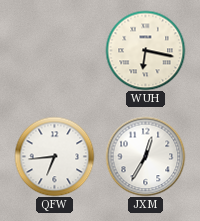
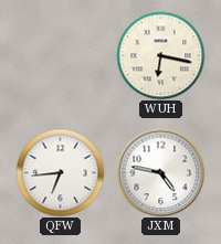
JXM: 12:35 -> 4:47
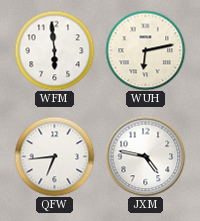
WFM: none -> 5:59
WUH: 6:17 -> 6:13
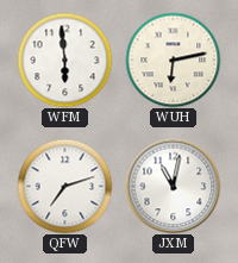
QFW: 6:44 -> 7:12
JXM: 4:47 -> 11:02
